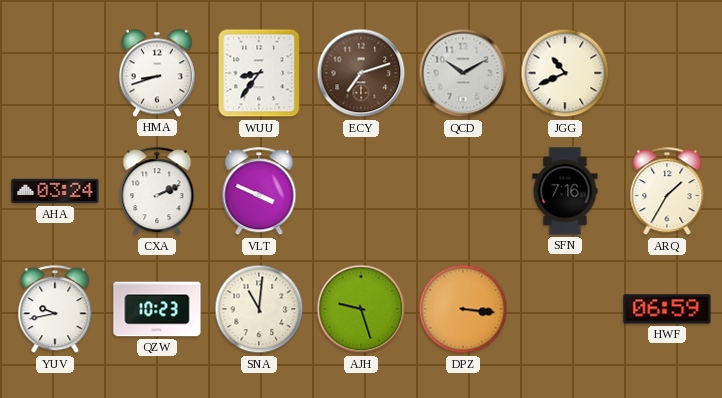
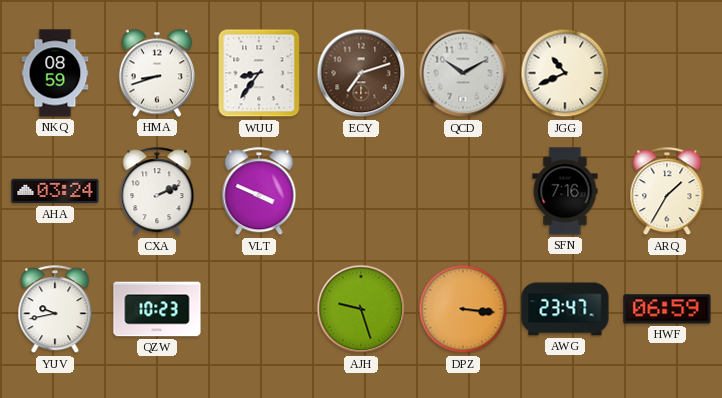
NKQ: none -> 08:59
SNA: 11:01 -> none
AWG: none -> 23:47
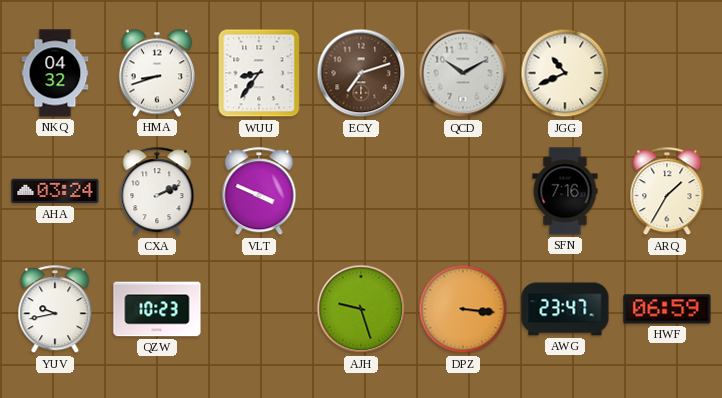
NKQ: 08:59 -> 04:32
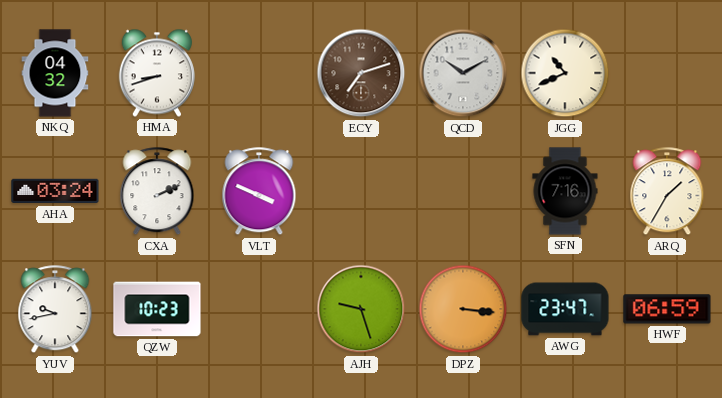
WUU: 8:36 -> none
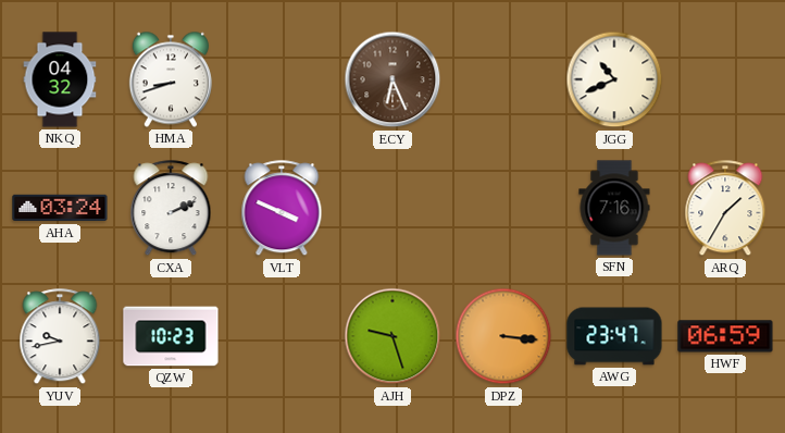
ECY: 7:12 -> 6:26
QCD: 10:10 -> none
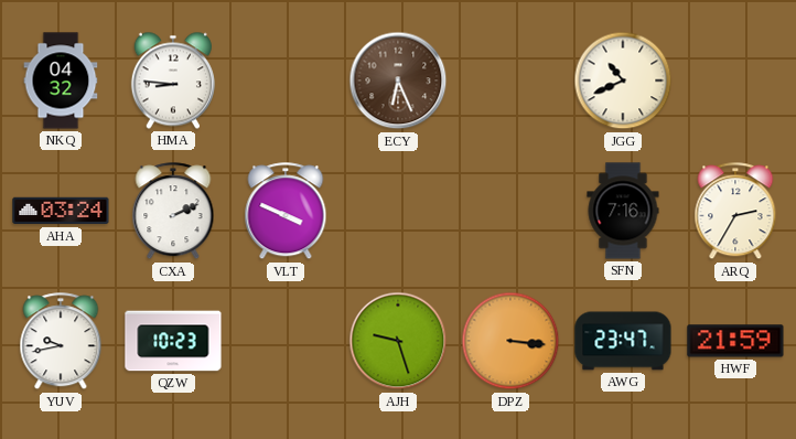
HMA: 8:42 -> 8:46
ARQ: 1:35 -> 2:35
HWF: 06:59 -> 21:59
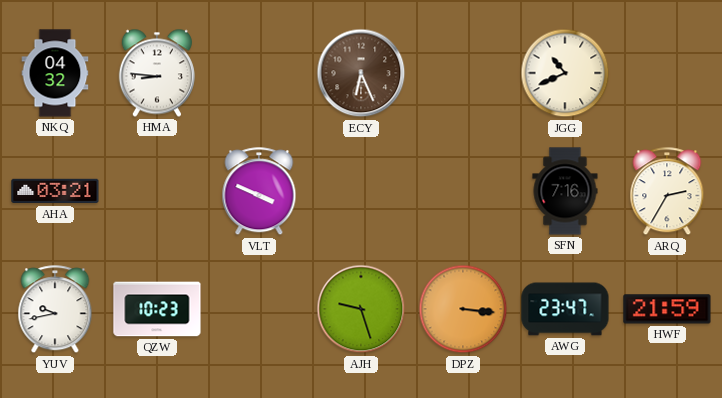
AHA: 03:24 -> 03:21
CXA: 2:11 -> none
